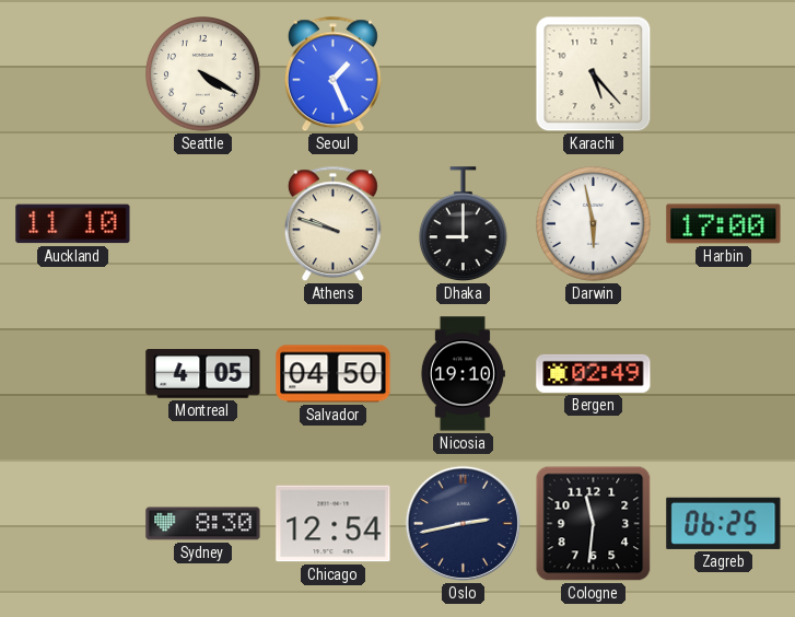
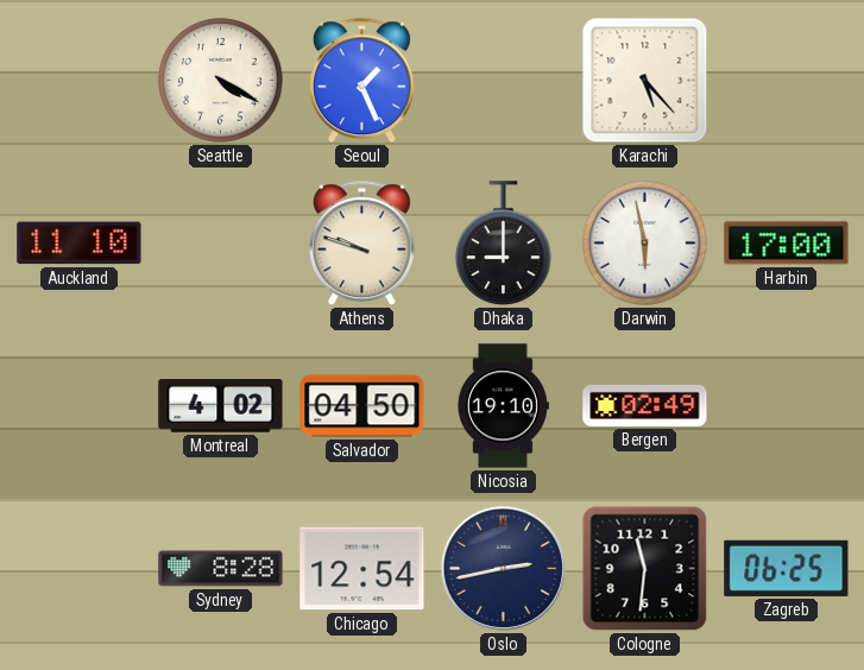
Montreal: 4:05 -> 4:02
Sydney: 8:30 -> 8:28
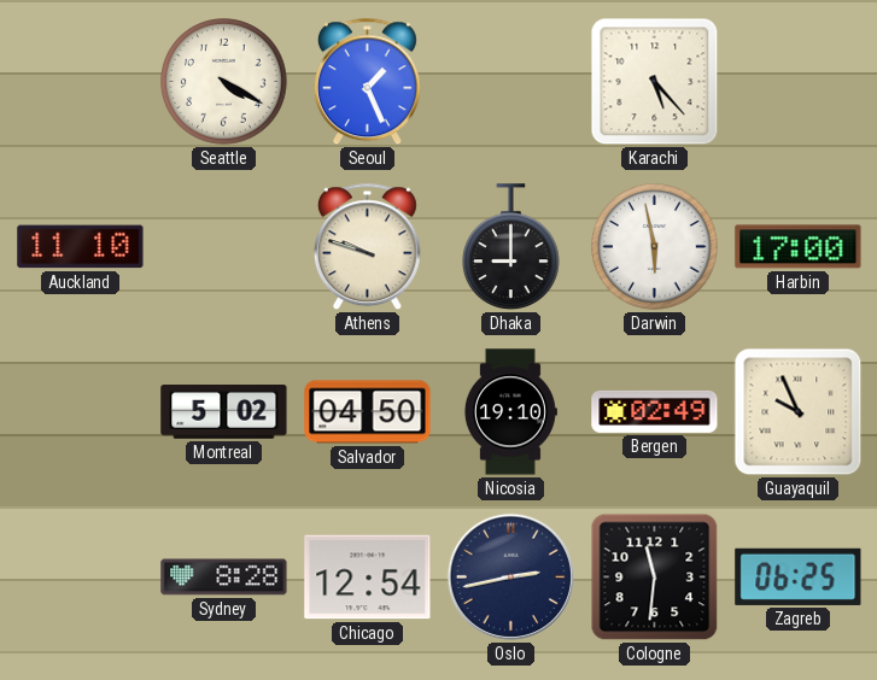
Montreal: 4:02 -> 5:02
Guayaquil: none -> 9:56
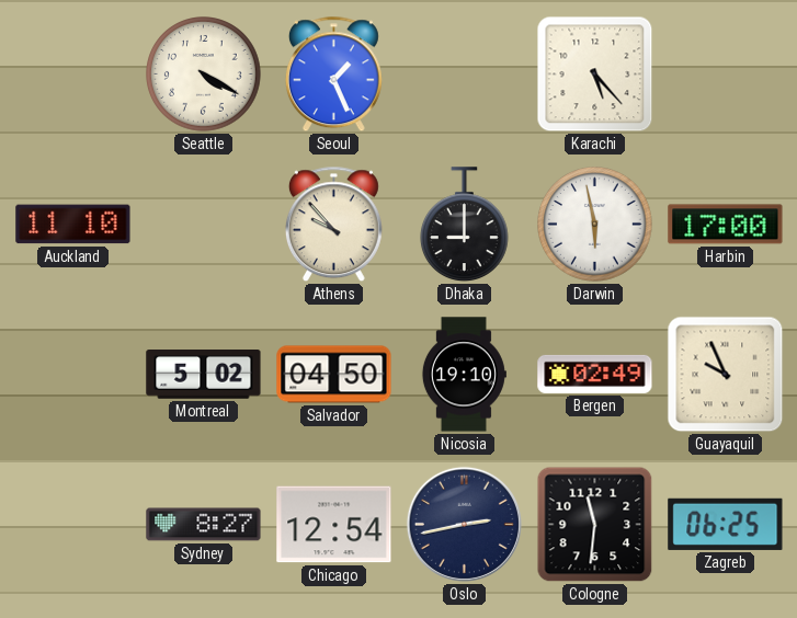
Athens: 9:48 -> 9:53
Sydney: 8:28 -> 8:27
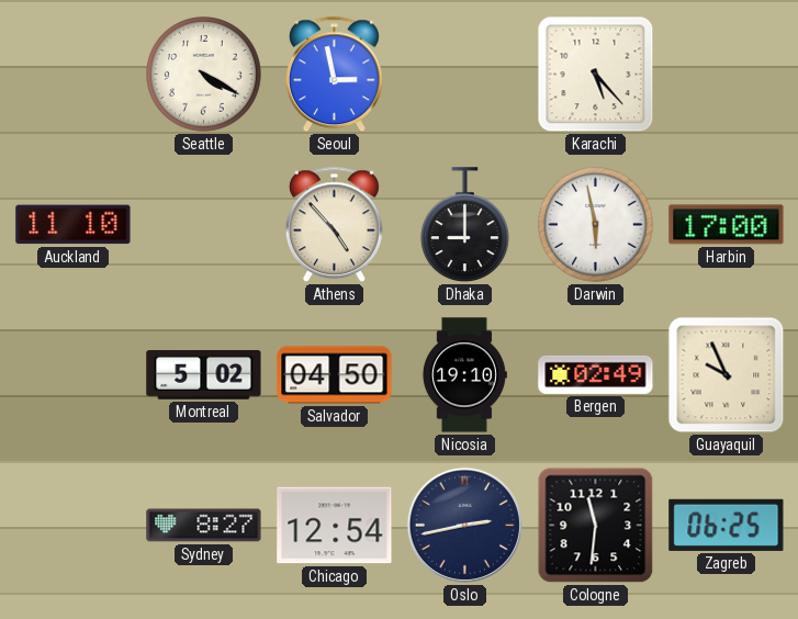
Seoul: 1:26 -> 2:58
Athens: 9:53 -> 4:53
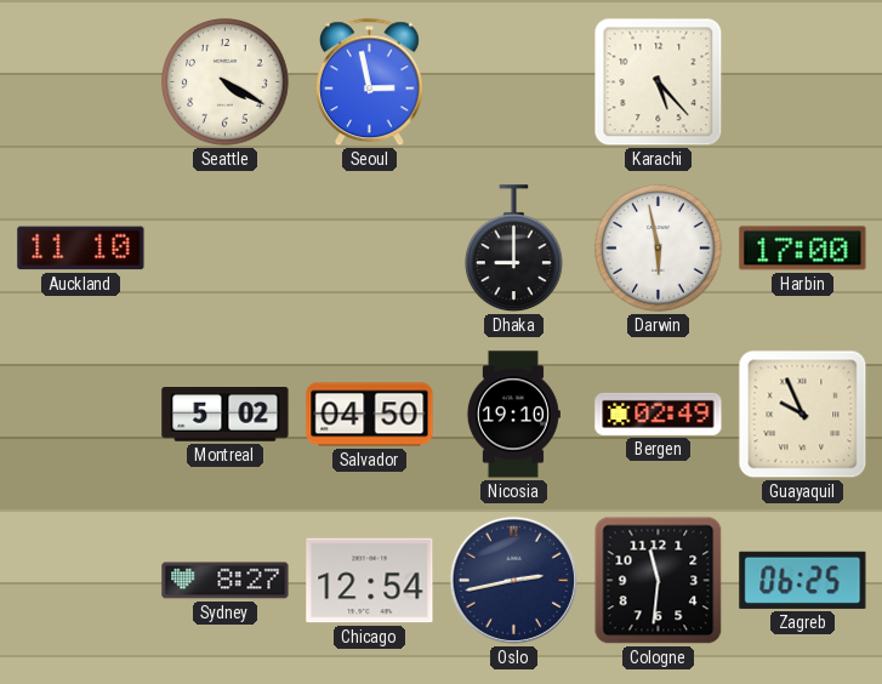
Athens: 4:53 -> none
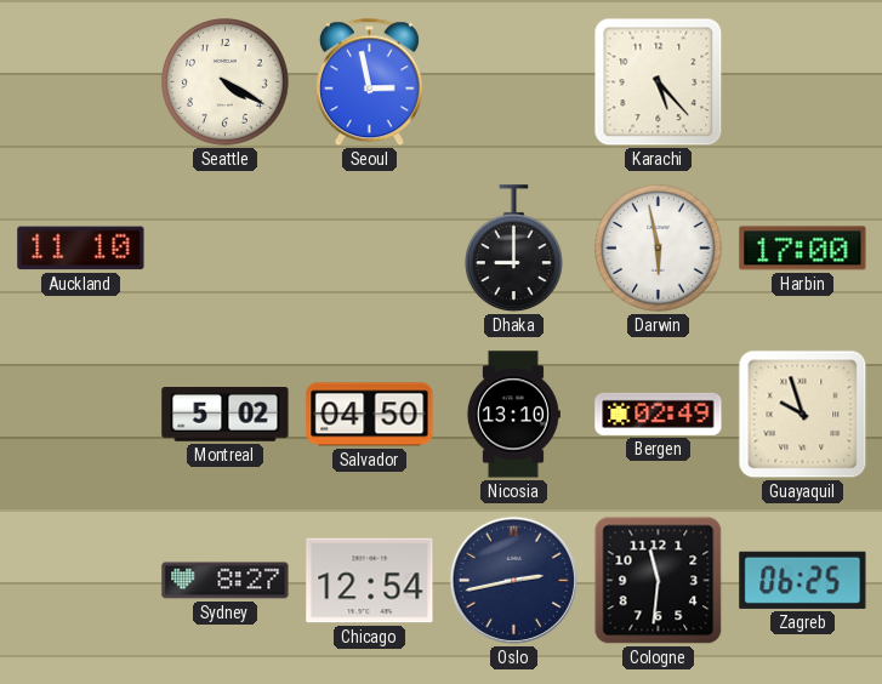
Nicosia: 19:10 -> 13:10
Guayaquil: 9:56 -> 9:57
